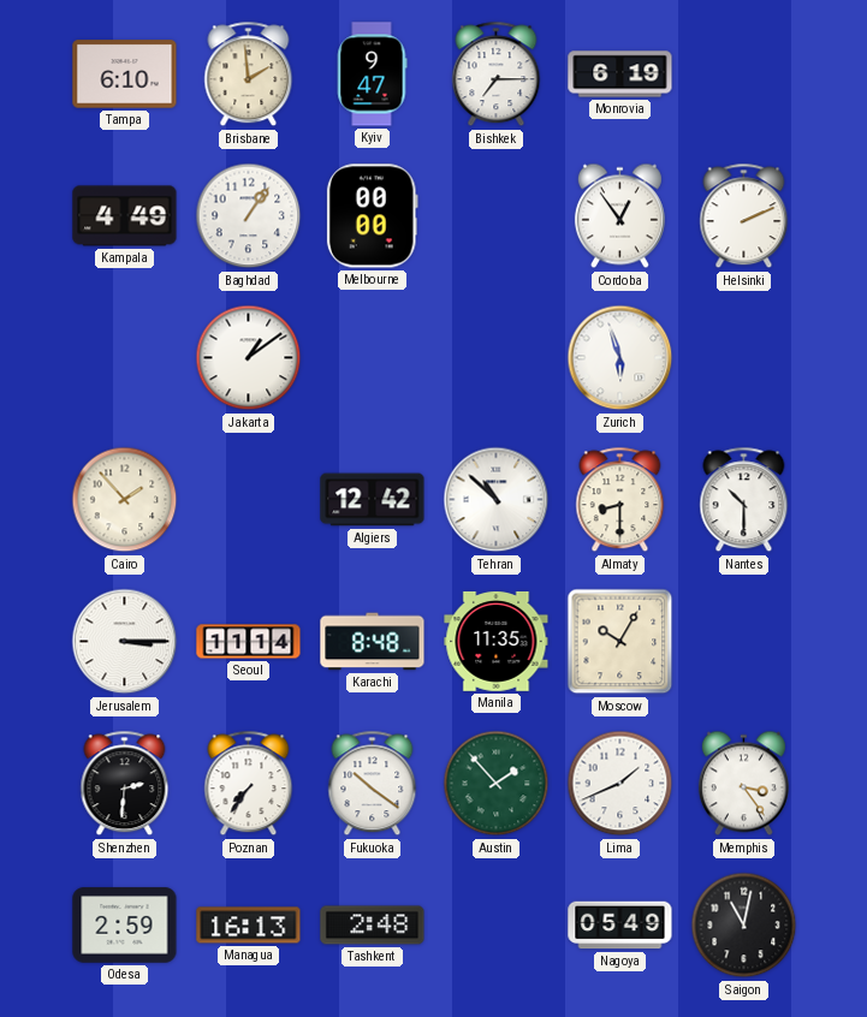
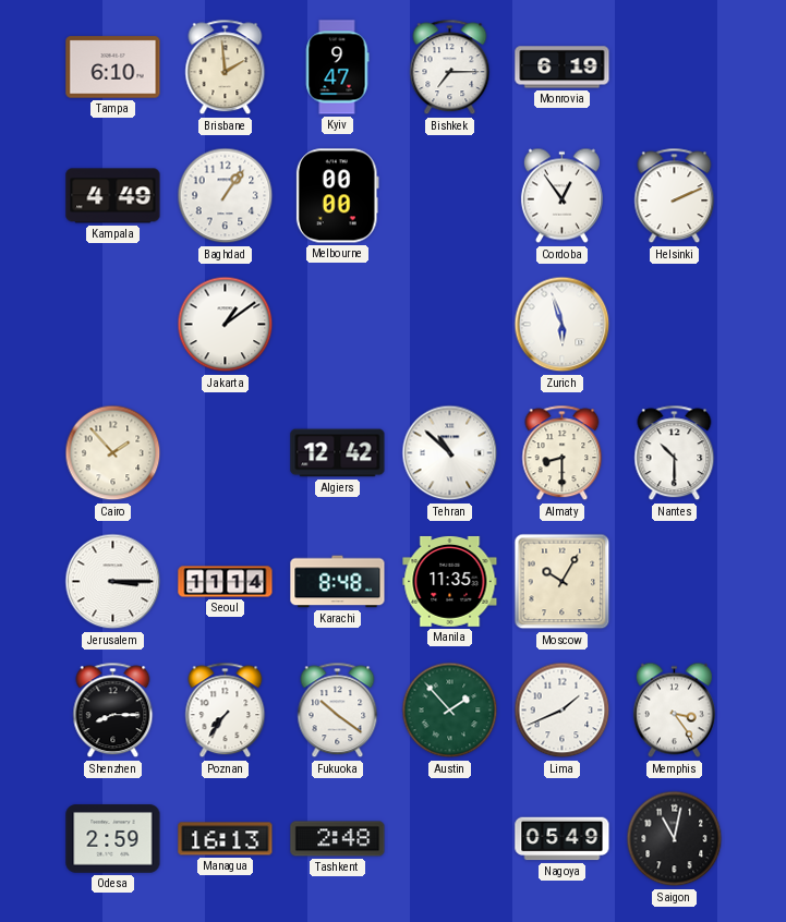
Shenzhen: 2:31 -> 8:15
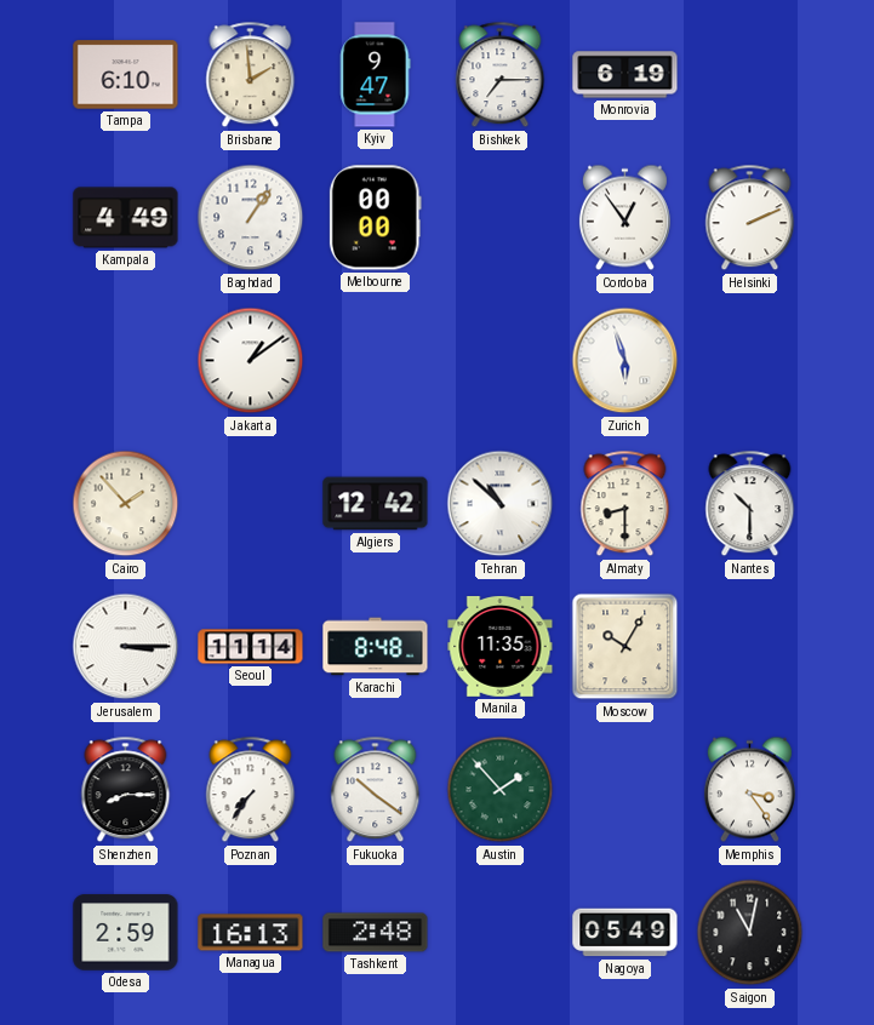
Lima: 1:41 -> none
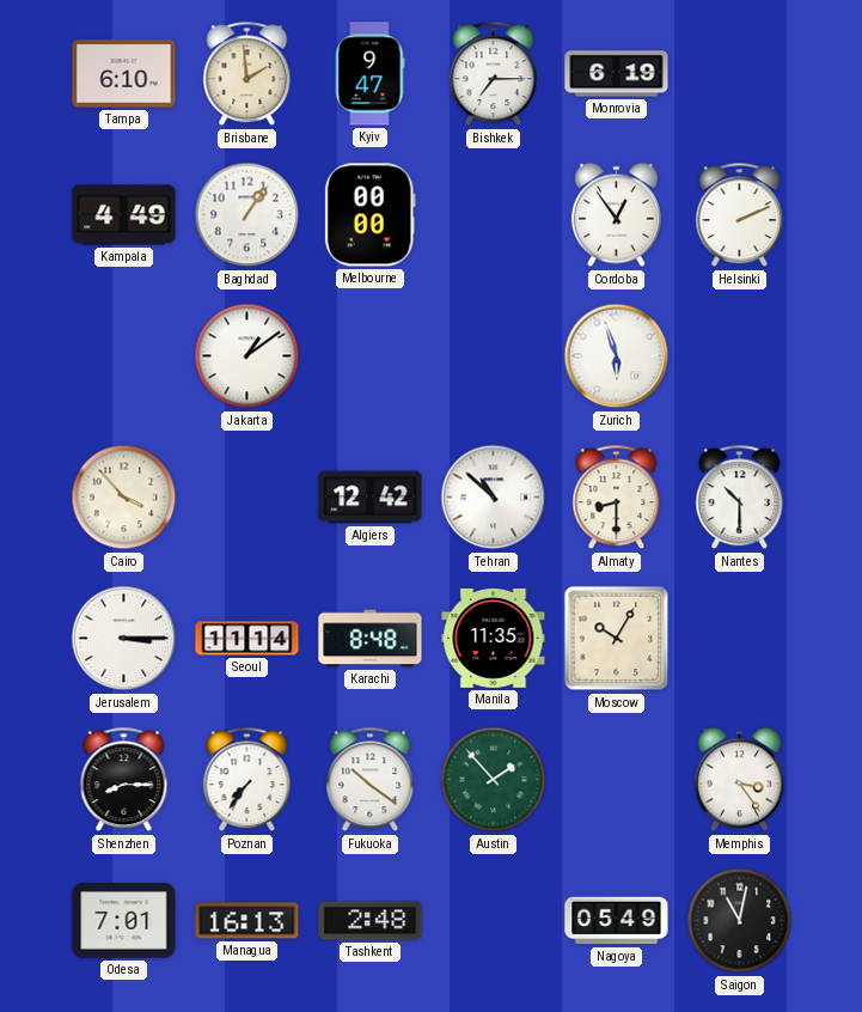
Cairo: 1:53 -> 3:53
Odesa: 2:59 -> 7:01
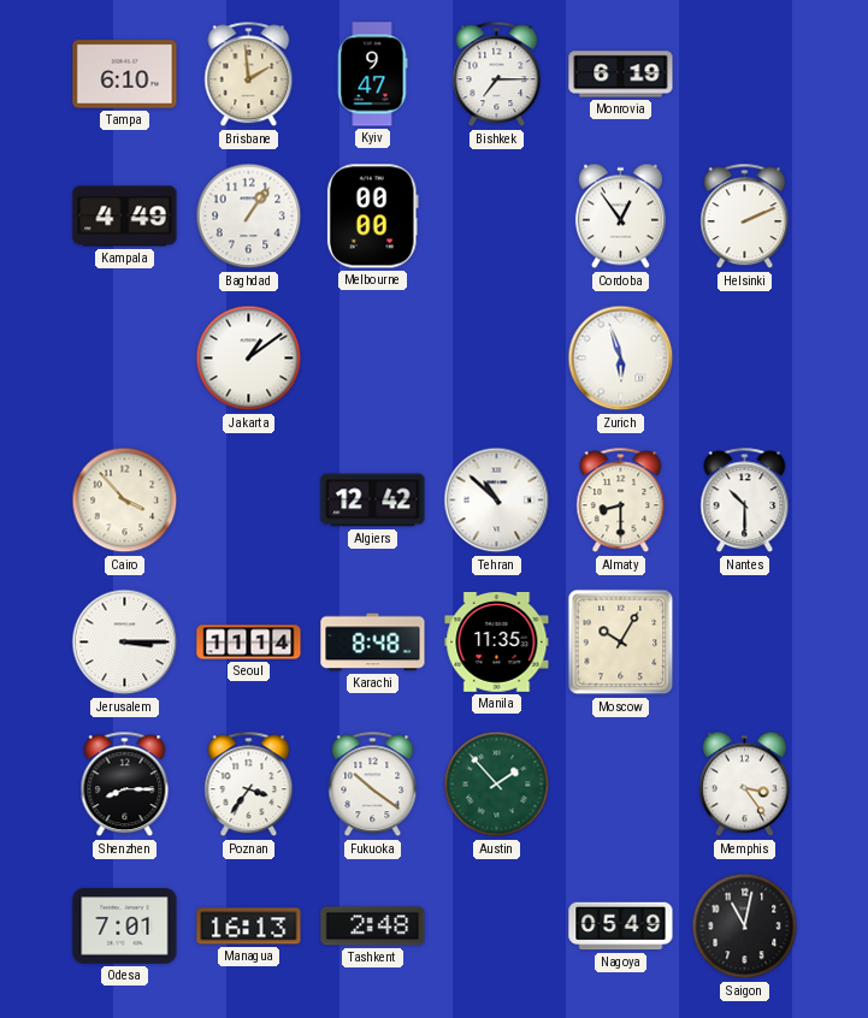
Poznan: 7:36 -> 3:36
